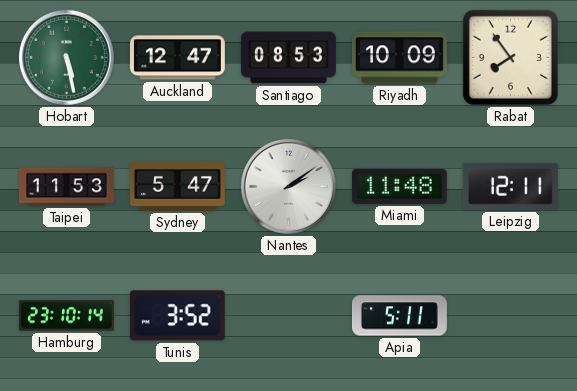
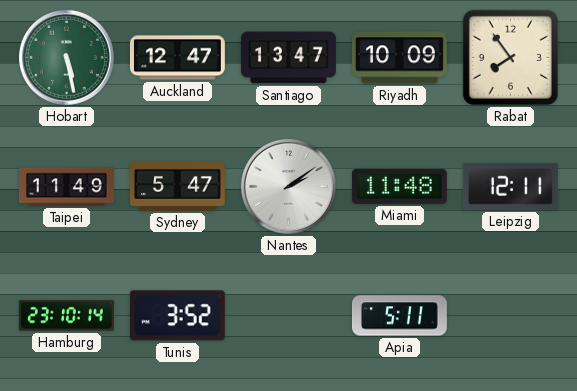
Santiago: 08:53 -> 13:47
Taipei: 11:53 -> 11:49
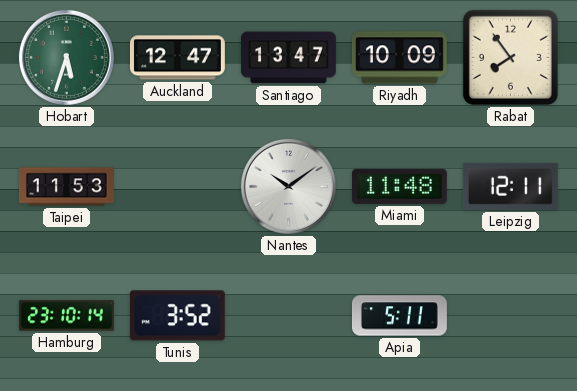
Hobart: 5:28 -> 5:33
Taipei: 11:49 -> 11:53
Sydney: 5:47 -> none
Nantes: 2:09 -> 10:09
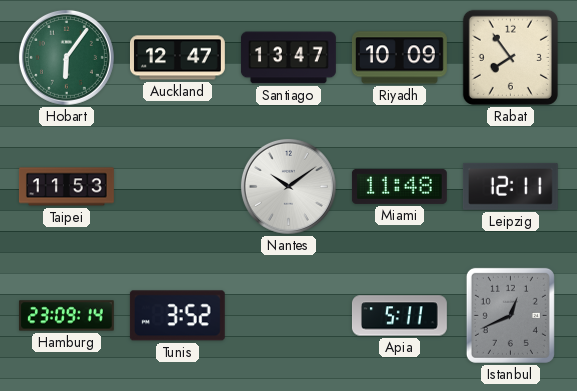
Hobart: 5:33 -> 6:06
Hamburg: 23:10 -> 23:09
Istanbul: none -> 12:41
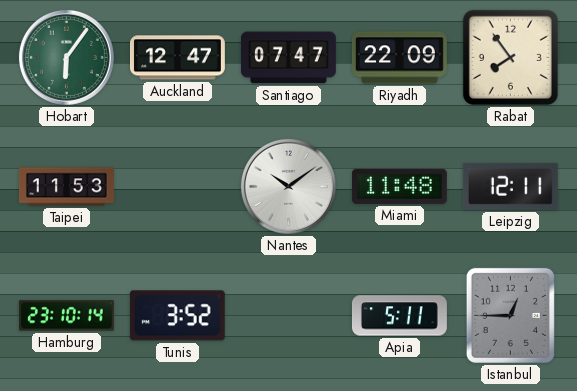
Santiago: 13:47 -> 07:47
Riyadh: 10:09 -> 22:09
Hamburg: 23:09 -> 23:10
Istanbul: 12:41 -> 12:45
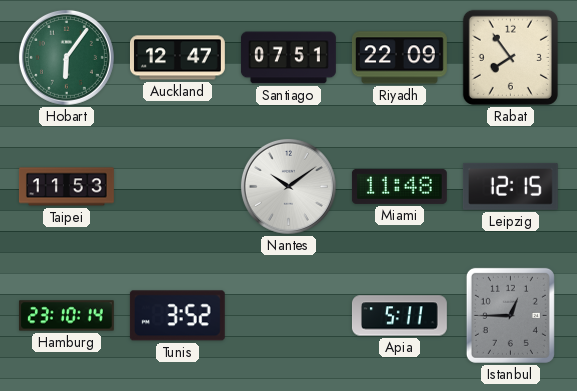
Santiago: 07:47 -> 07:51
Leipzig: 12:11 -> 12:15
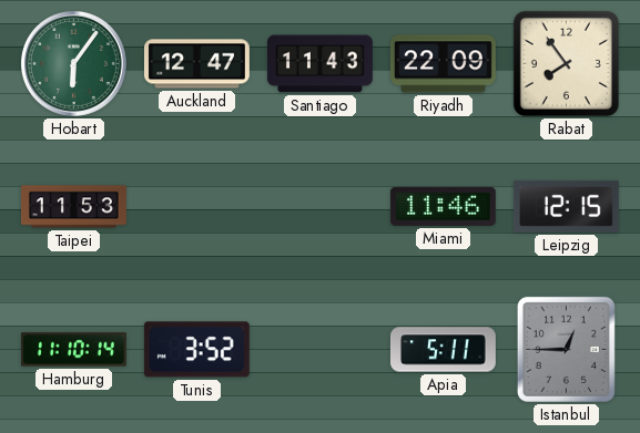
Santiago: 07:51 -> 11:43
Nantes: 10:09 -> none
Miami: 11:48 -> 11:46
Hamburg: 23:10 -> 11:10
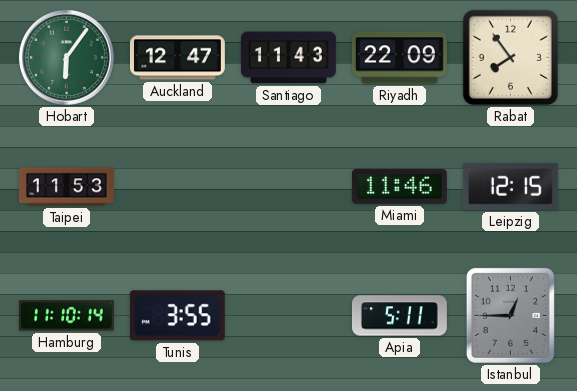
Tunis: 3:52 -> 3:55
